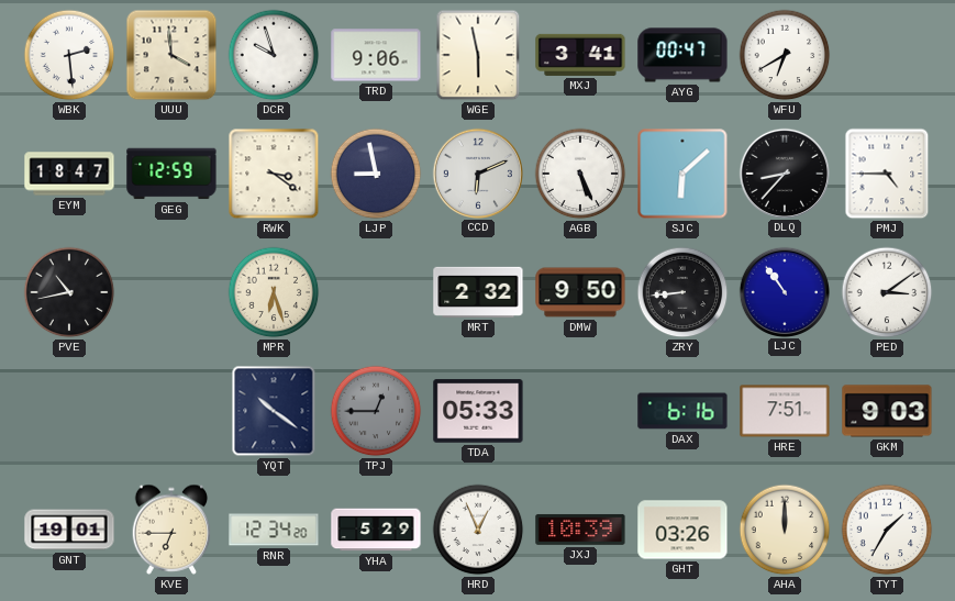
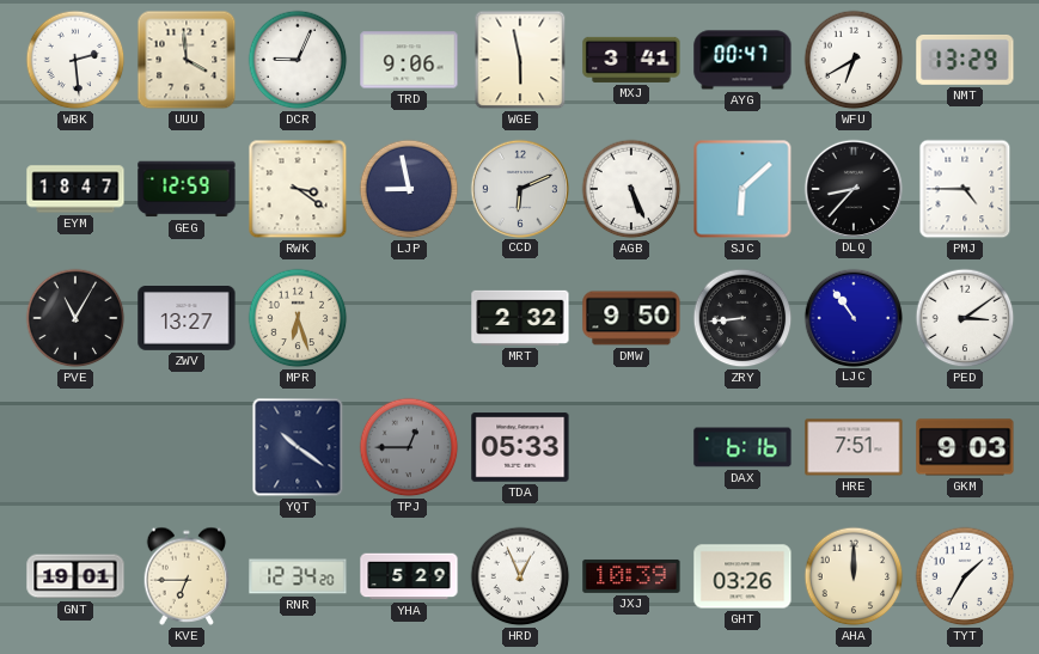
DCR: 9:57 -> 9:04
NMT: none -> 13:29
PVE: 10:43 -> 11:05
ZWV: none -> 13:27
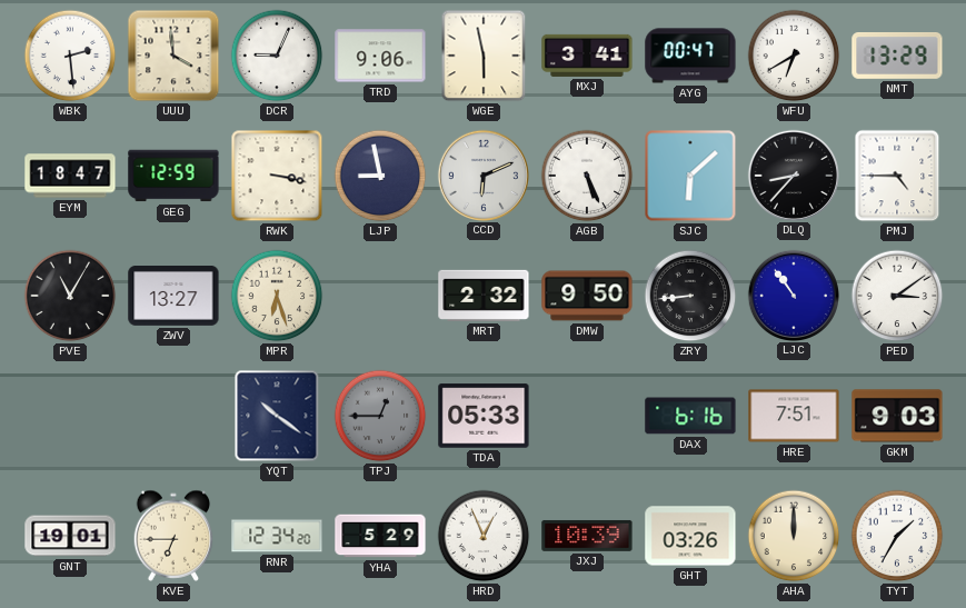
RWK: 3:21 -> 3:17
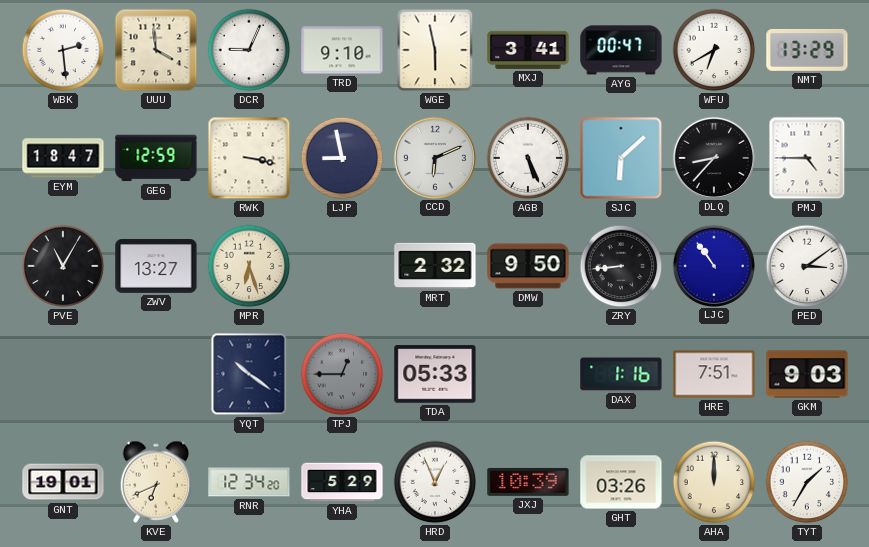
TRD: 9:06 -> 9:10
DAX: 6:16 -> 1:16
KVE: 6:45 -> 6:41
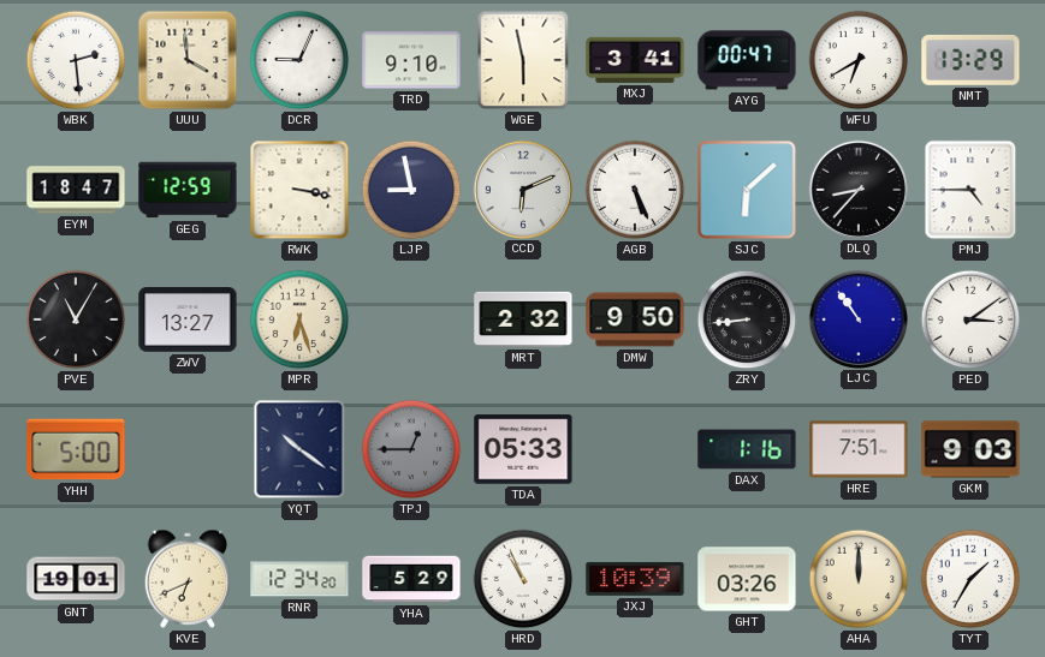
YHH: none -> 5:00
HRD: 12:56 -> 10:56
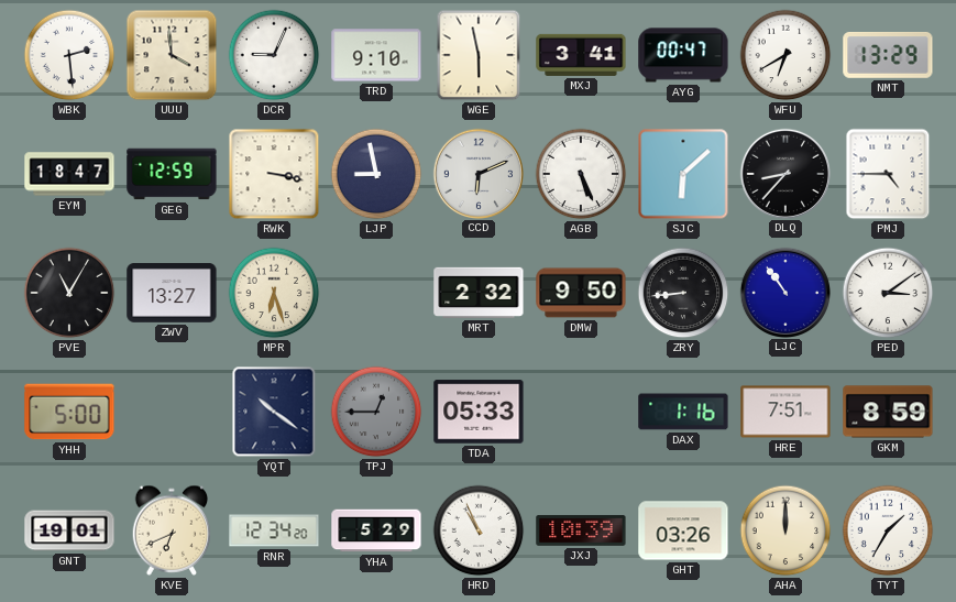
GKM: 9:03 -> 8:59
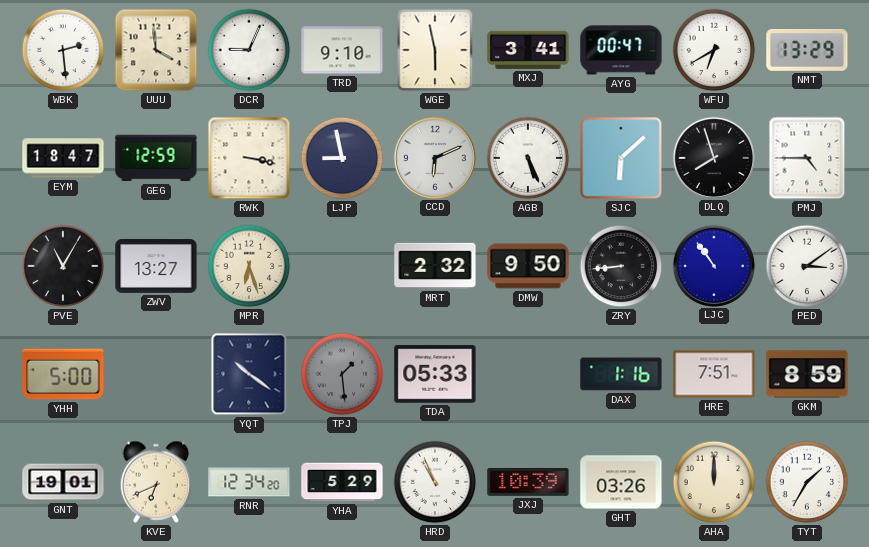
DLQ: 8:37 -> 7:57
TPJ: 12:45 -> 1:29
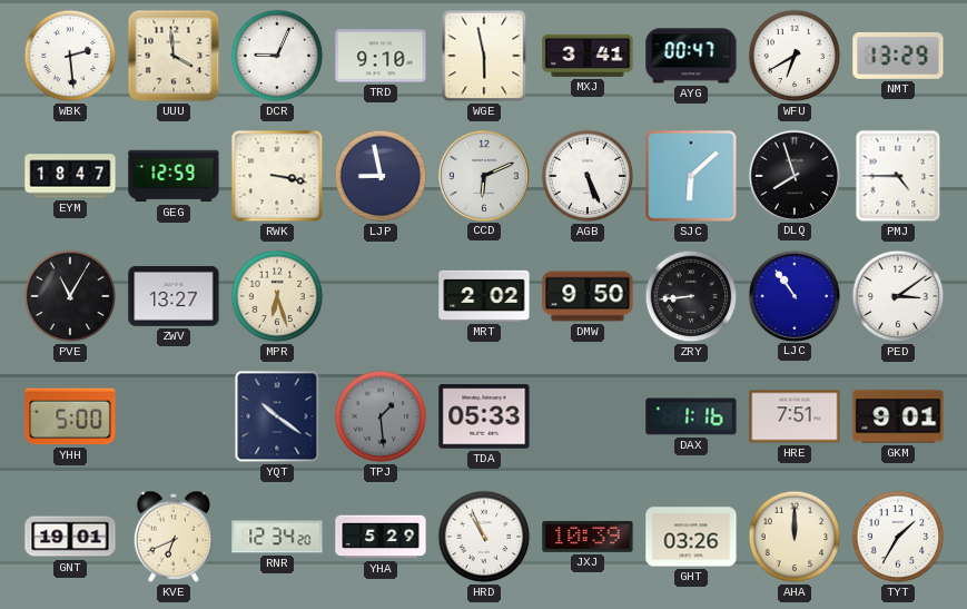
MRT: 2:32 -> 2:02
GKM: 8:59 -> 9:01
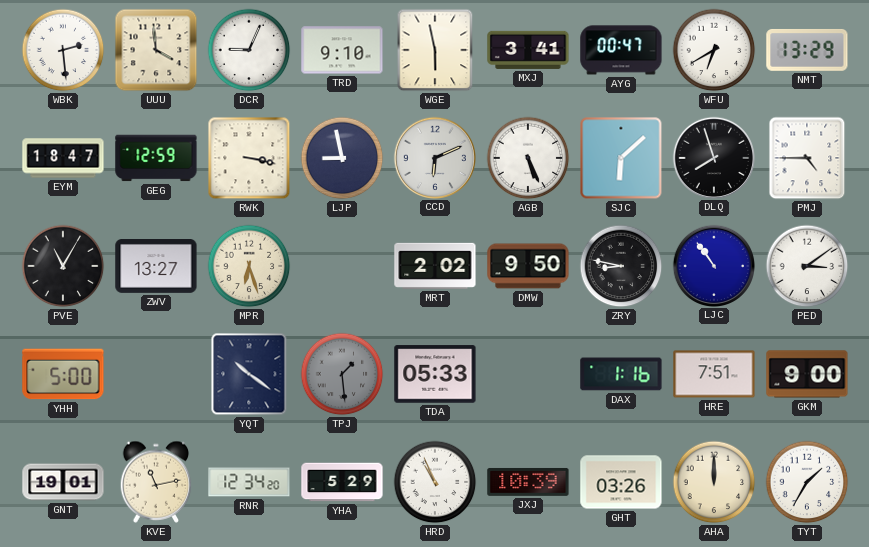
ZRY: 8:44 -> 8:47
GKM: 9:01 -> 9:00
KVE: 6:41 -> 11:13
